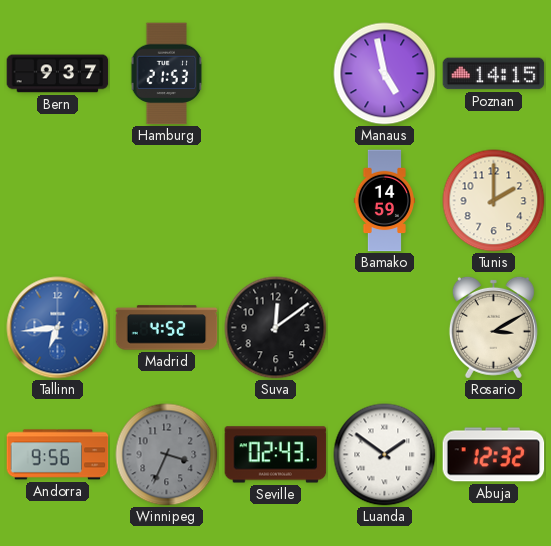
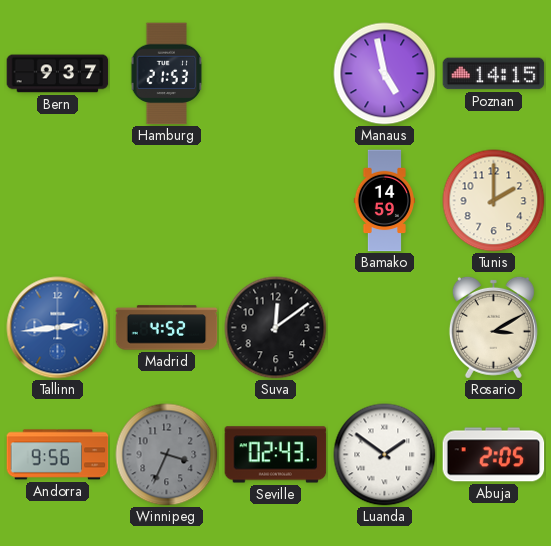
Tallinn: 6:44 -> 2:44
Abuja: 12:32 -> 2:05
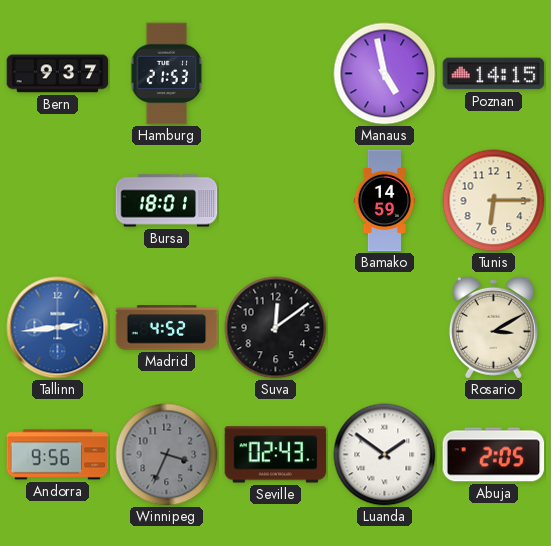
Bursa: none -> 18:01
Tunis: 2:00 -> 6:15
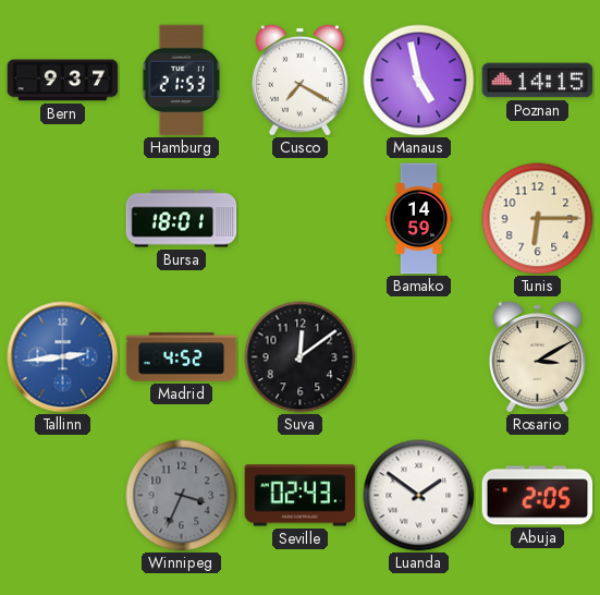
Cusco: none -> 7:20
Andorra: 9:56 -> none
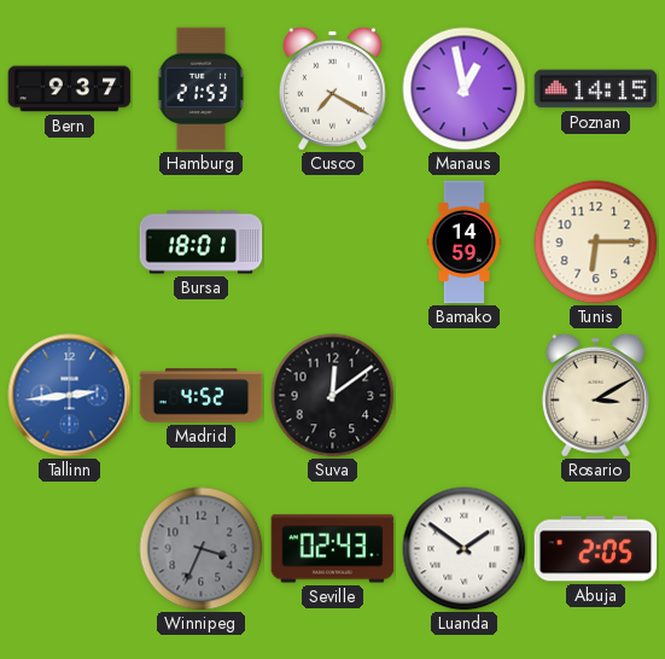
Manaus: 4:58 -> 12:58
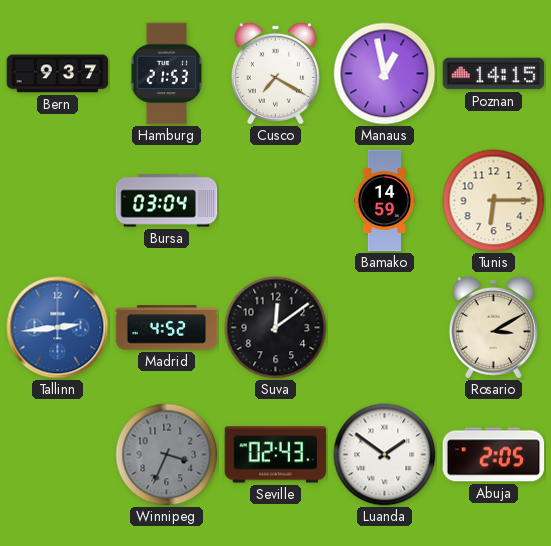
Bursa: 18:01 -> 03:04
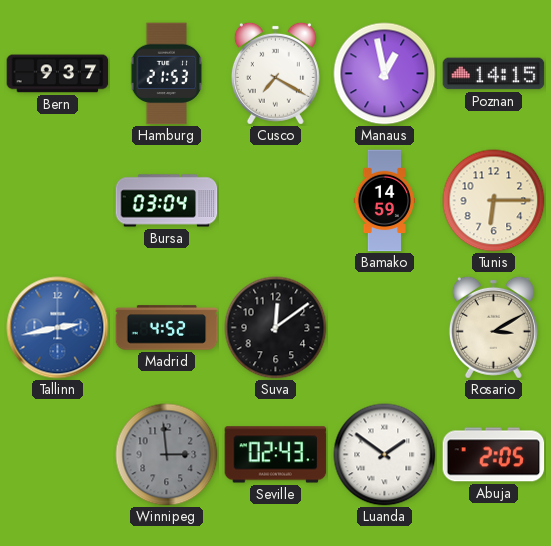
Tallinn: 2:44 -> 2:43
Winnipeg: 3:34 -> 2:59
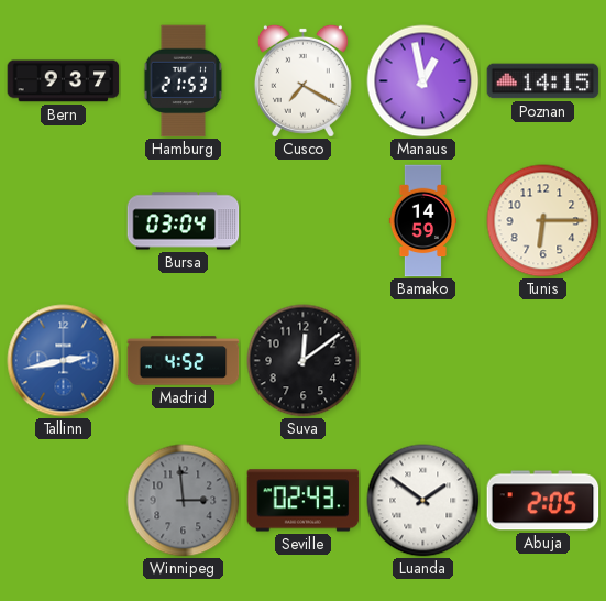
Rosario: 3:10 -> none
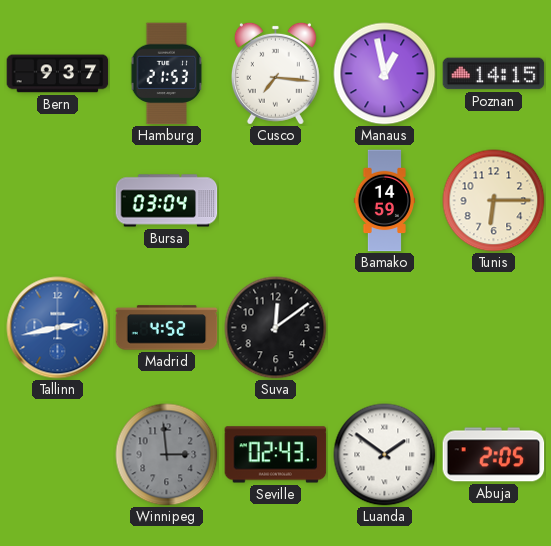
Cusco: 7:20 -> 7:16
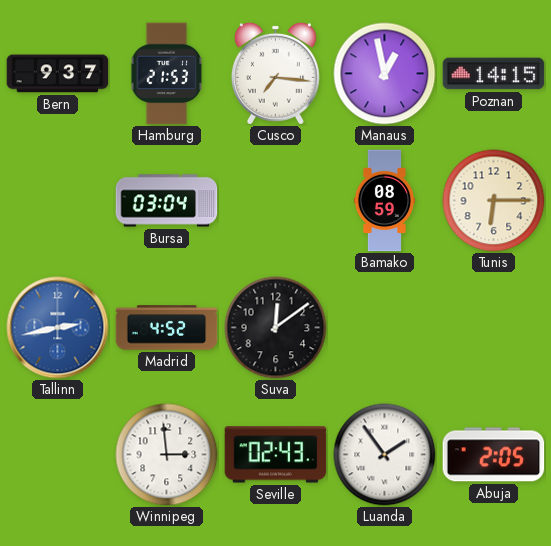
Bamako: 14:59 -> 08:59
Winnipeg dial: grey -> white
Luanda: 1:51 -> 1:54
